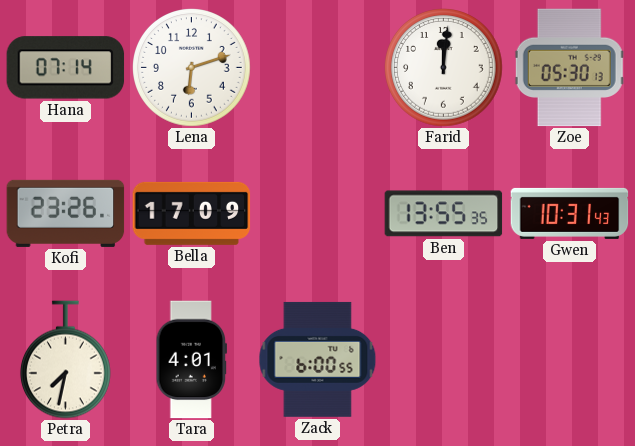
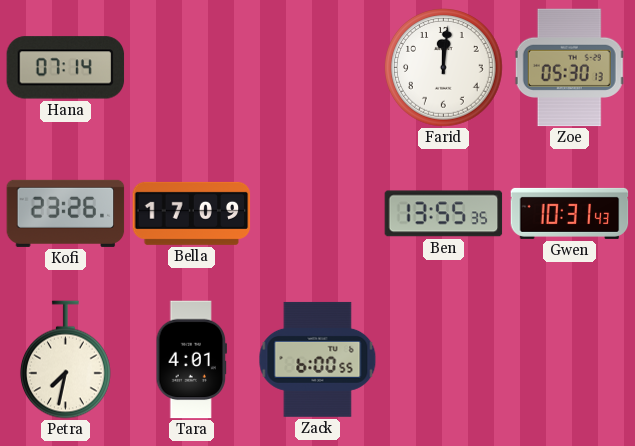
Lena: 6:12 -> none
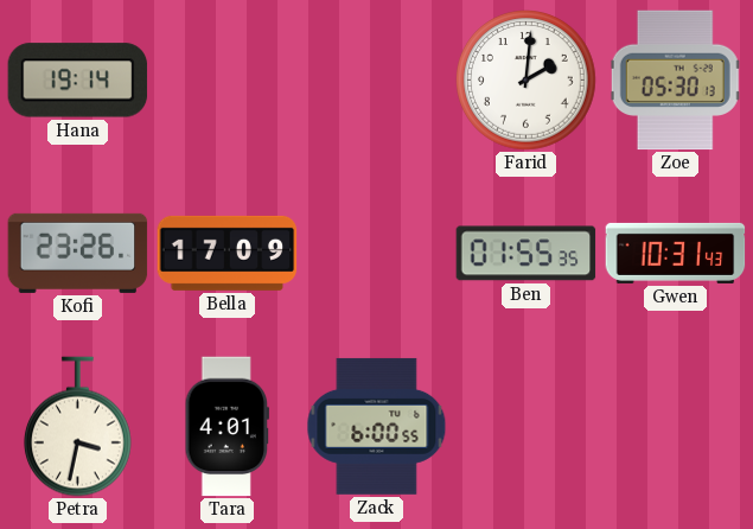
Hana: 07:14 -> 19:14
Farid: 12:01 -> 2:01
Ben: 13:55 -> 01:55
Petra: 7:32 -> 3:32
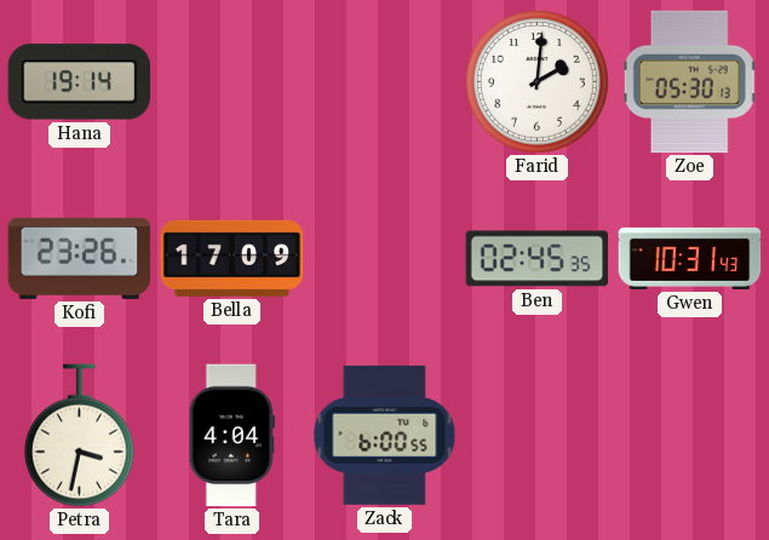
Ben: 01:55 -> 02:45
Tara: 4:01 -> 4:04
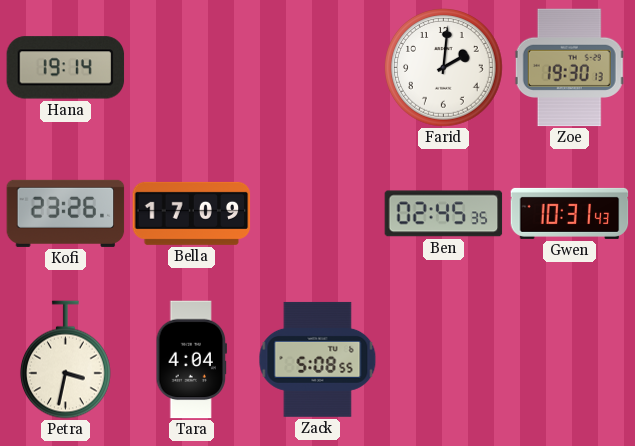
Zoe: 05:30 -> 19:30
Zack: 6:00 -> 5:08
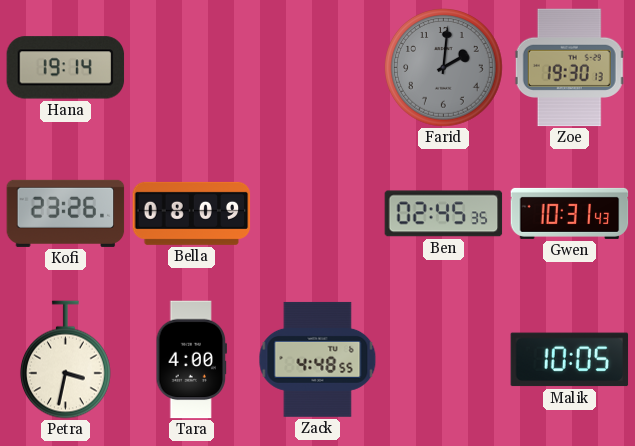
Farid dial: white -> grey
Bella: 17:09 -> 08:09
Tara: 4:04 -> 4:00
Zack: 5:08 -> 4:48
Malik: none -> 10:05
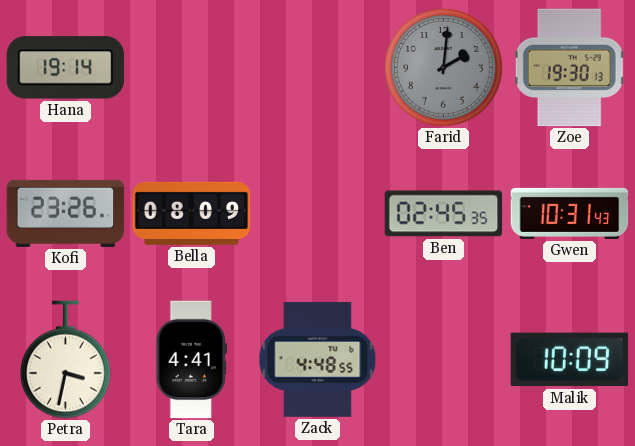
Tara: 4:00 -> 4:41
Malik: 10:05 -> 10:09
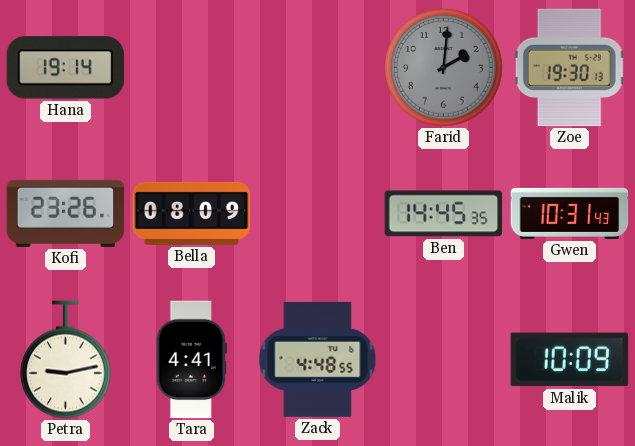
Ben: 02:45 -> 14:45
Petra: 3:32 -> 9:13
